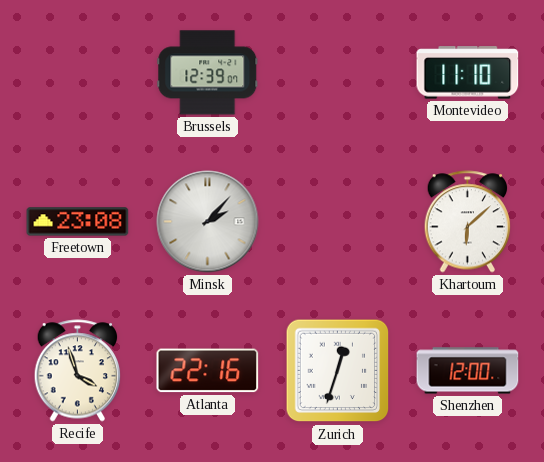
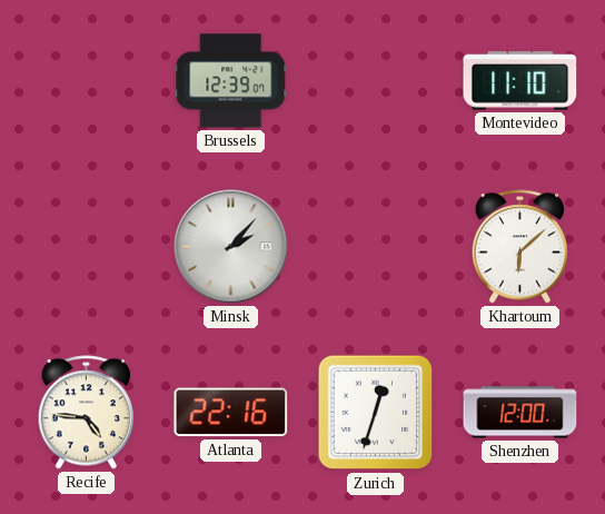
Freetown: 23:08 -> none
Recife: 3:57 -> 4:46
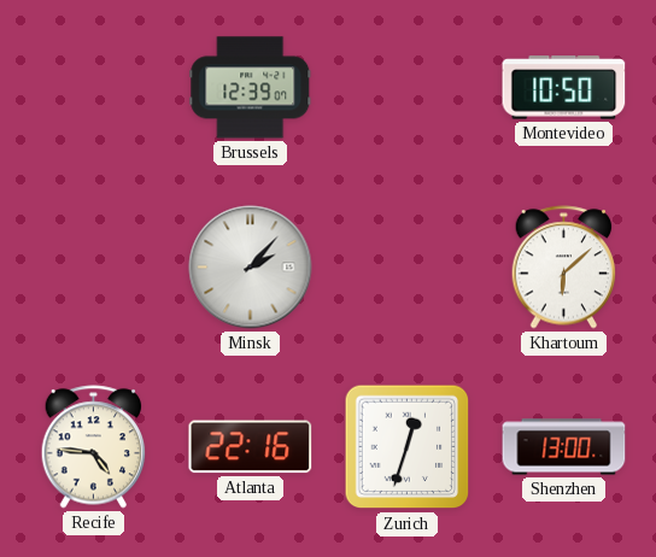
Montevideo: 11:10 -> 10:50
Shenzhen: 12:00 -> 13:00
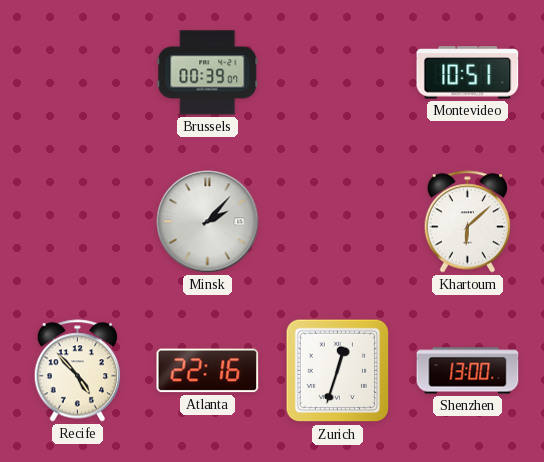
Brussels: 12:39 -> 00:39
Montevideo: 10:50 -> 10:51
Recife: 4:46 -> 4:53
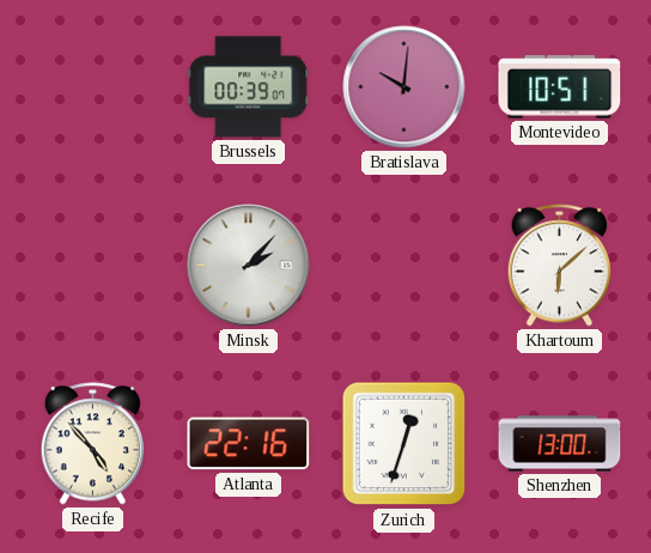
Bratislava: none -> 10:01
